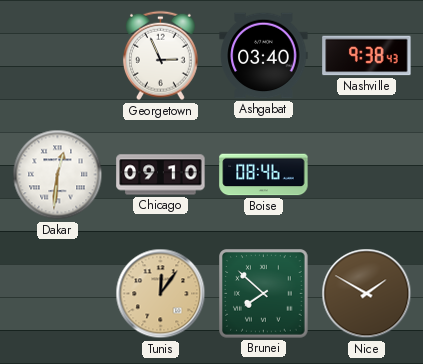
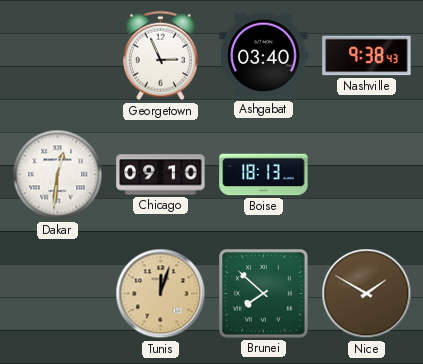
Boise: 08:46 -> 18:13
Tunis: 12:06 -> 12:03
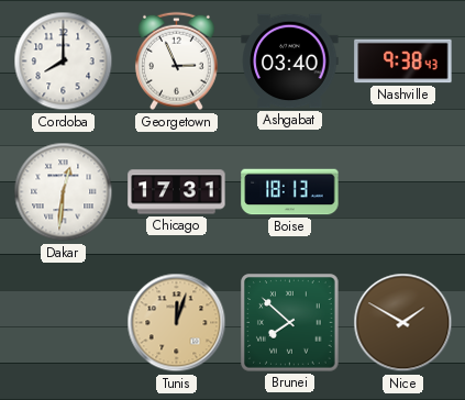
Cordoba: none -> 8:00
Chicago: 09:10 -> 17:31
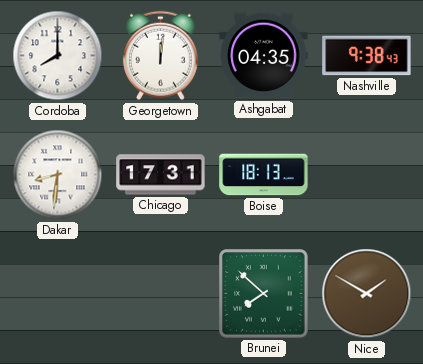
Georgetown: 2:56 -> 12:01
Ashgabat: 03:40 -> 04:35
Dakar: 12:31 -> 8:31
Tunis: 12:03 -> none
